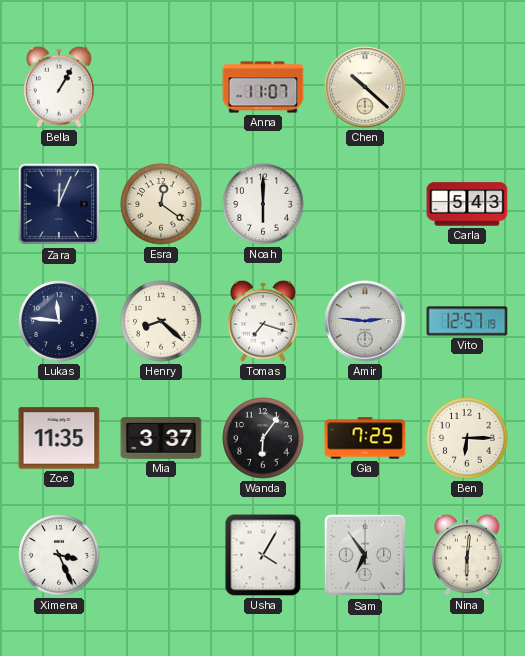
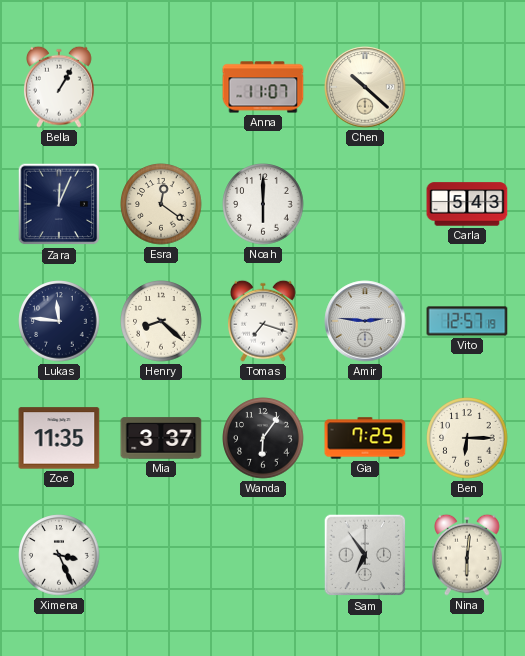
Usha: 4:05 -> none
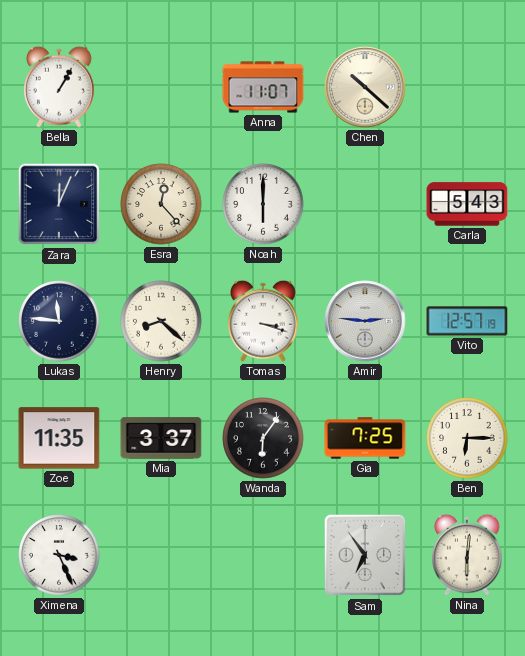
Esra: 12:21 -> 12:23
Tomas: 7:18 -> 3:18
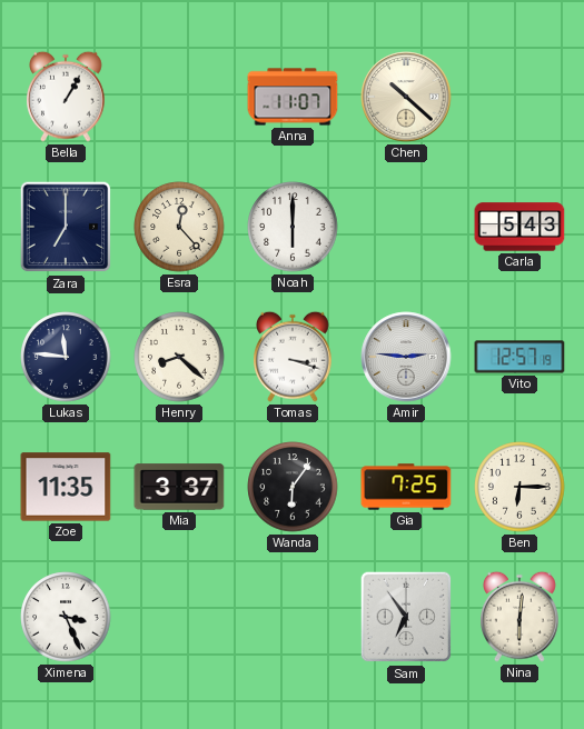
Zara: 12:04 -> 7:00
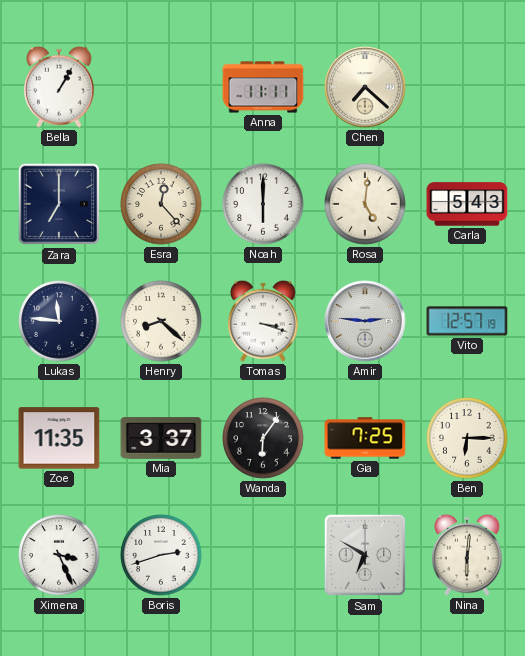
Anna: 11:07 -> 11:11
Chen: 10:22 -> 7:22
Rosa: none -> 5:01
Boris: none -> 2:42
Sam: 6:54 -> 6:50
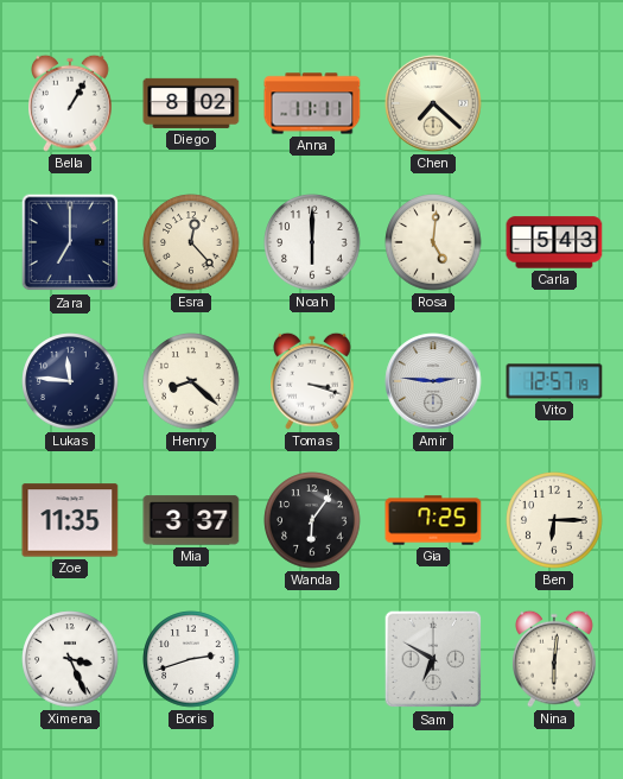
Diego: none -> 8:02
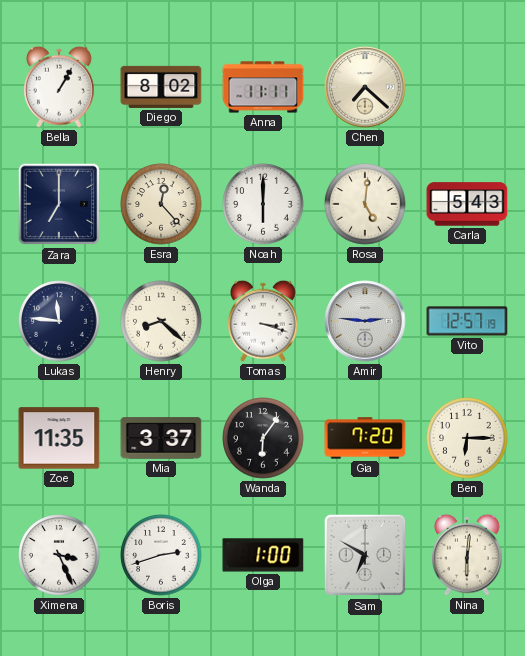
Gia: 7:25 -> 7:20
Olga: none -> 1:00
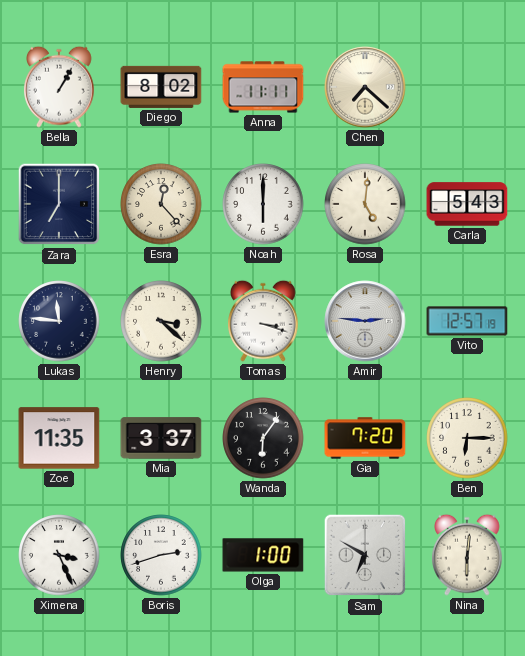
Henry: 8:22 -> 3:22
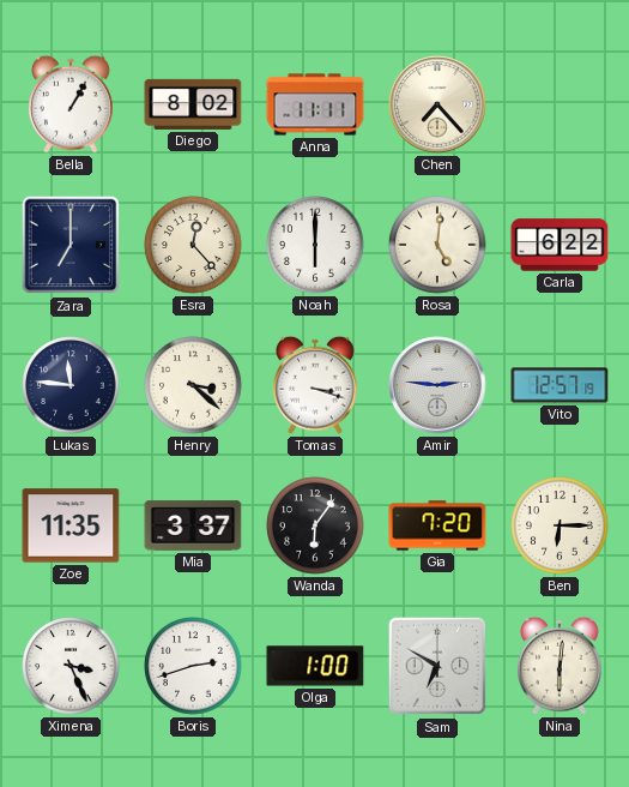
Chen: 7:22 -> 7:23
Carla: 5:43 -> 6:22
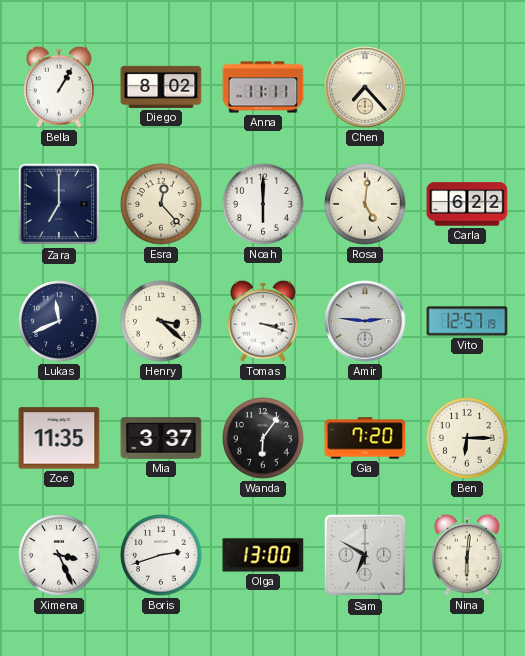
Lukas: 11:46 -> 11:41
Olga: 1:00 -> 13:00
